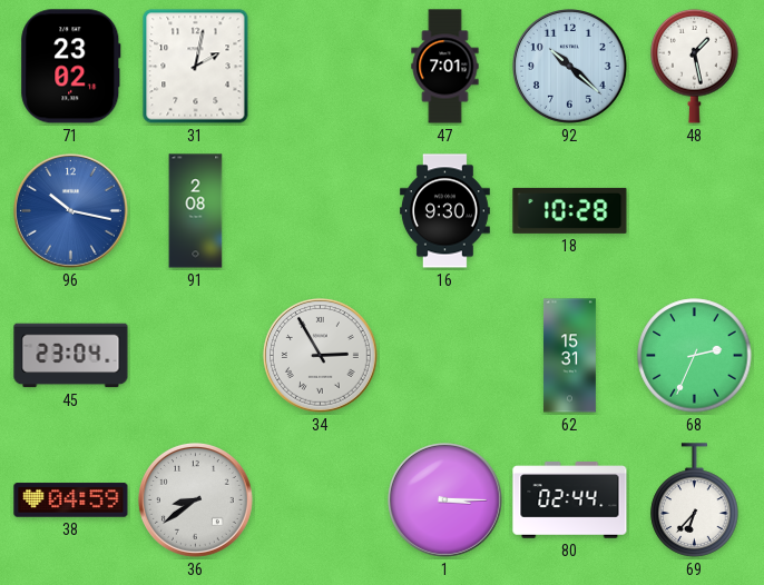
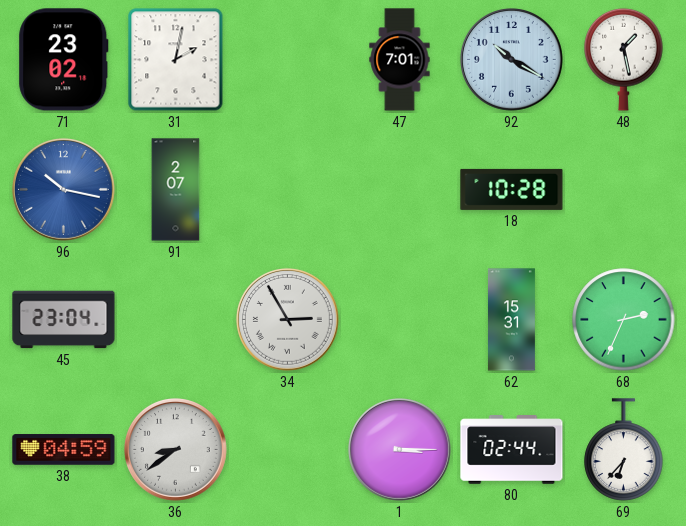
92: 10:22 -> 10:20
91: 2:08 -> 2:07
16: 9:30 -> none
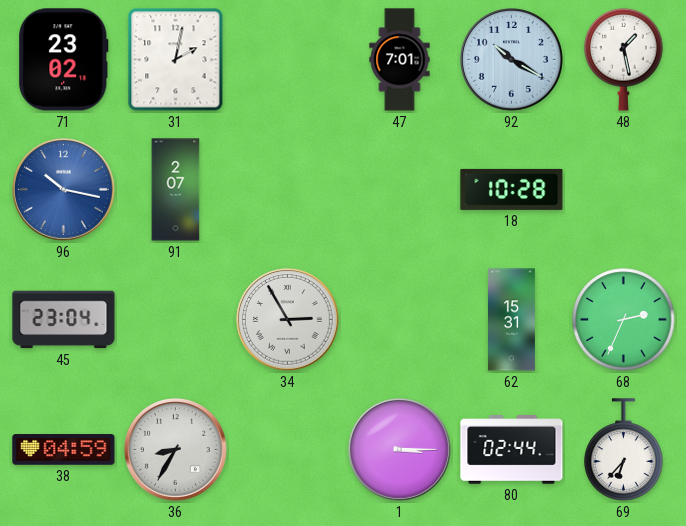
36: 8:39 -> 8:35
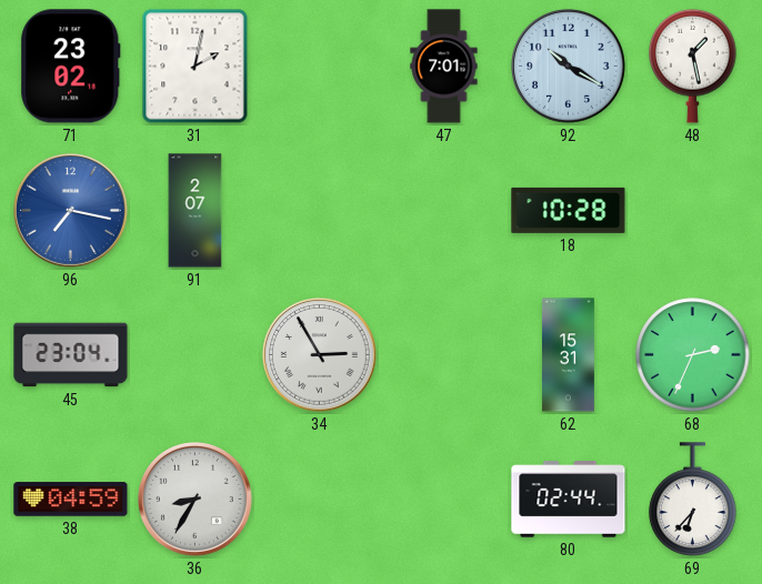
96: 10:17 -> 7:17
1: 3:15 -> none
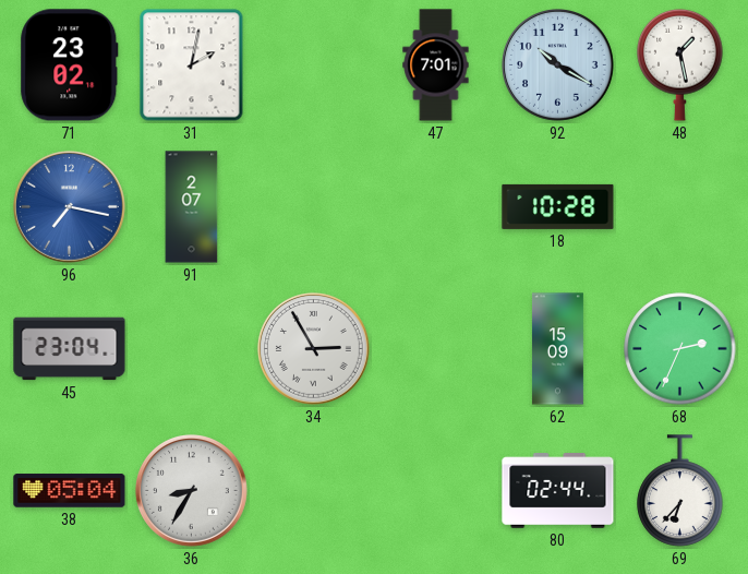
62: 15:31 -> 15:09
38: 04:59 -> 05:04
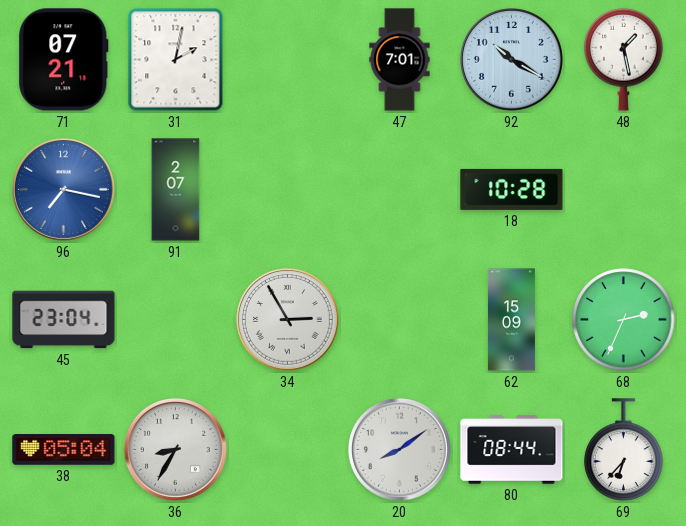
71: 23:02 -> 07:21
20: none -> 8:09
80: 02:44 -> 08:44
